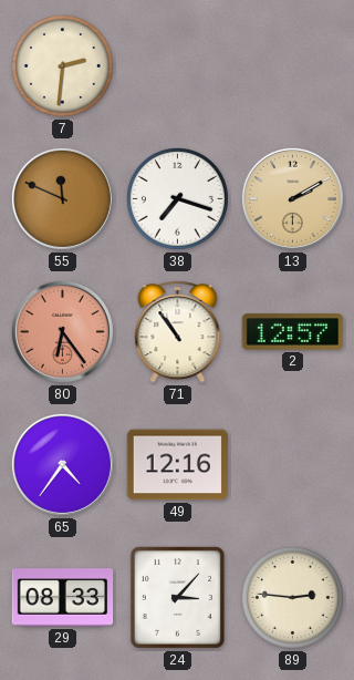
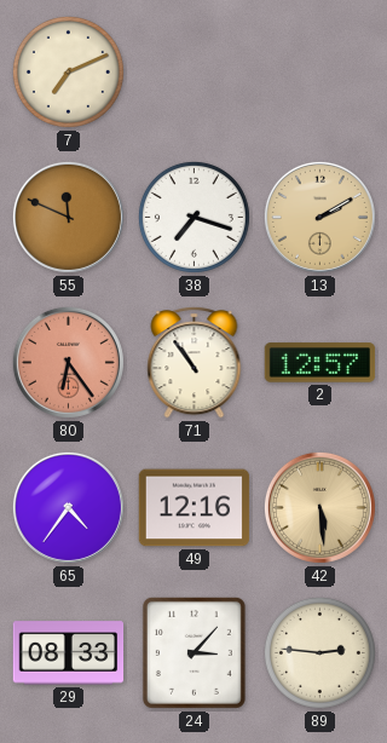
7: 2:31 -> 7:11
42: none -> 5:29
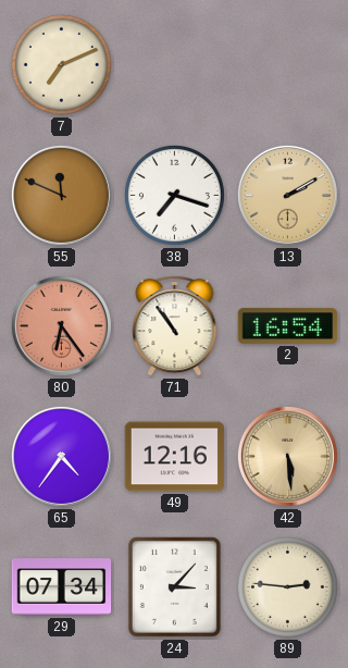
2: 12:57 -> 16:54
29: 08:33 -> 07:34
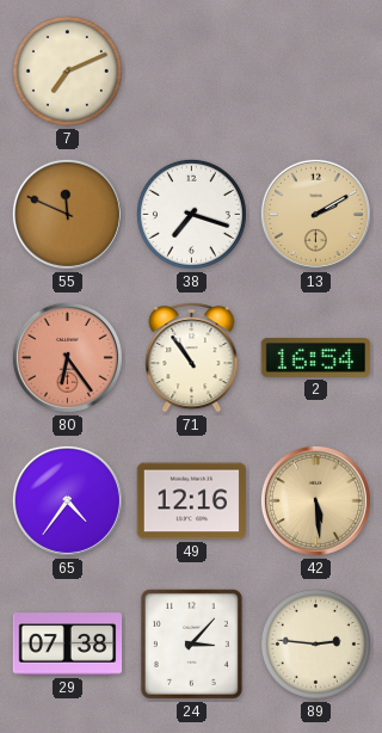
29: 07:34 -> 07:38
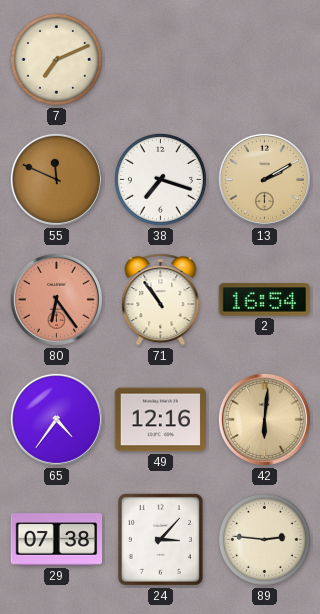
42: 5:29 -> 6:01
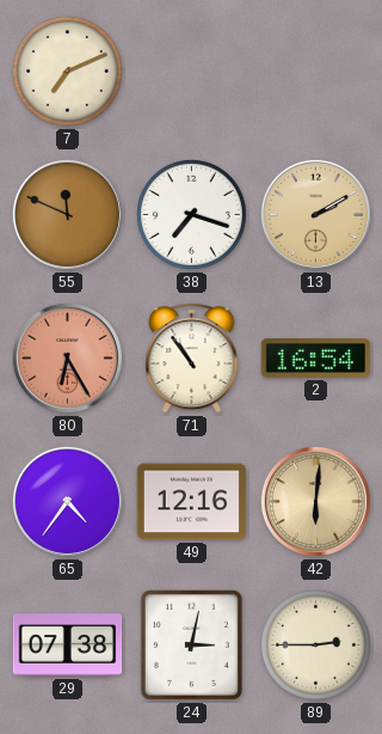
80: 6:24 -> 6:25
24: 3:07 -> 3:02
89: 2:46 -> 2:45
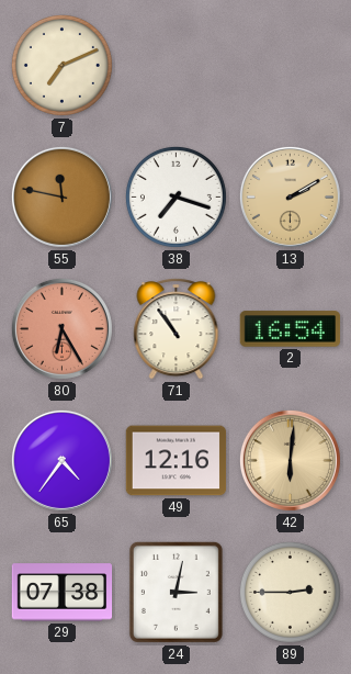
55: 11:49 -> 11:47
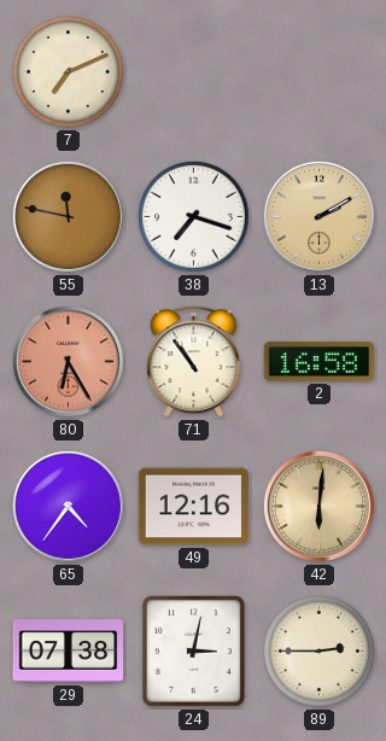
2: 16:54 -> 16:58
